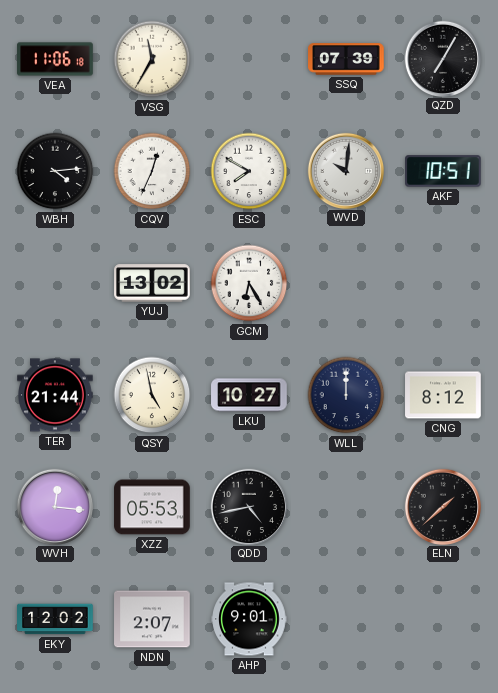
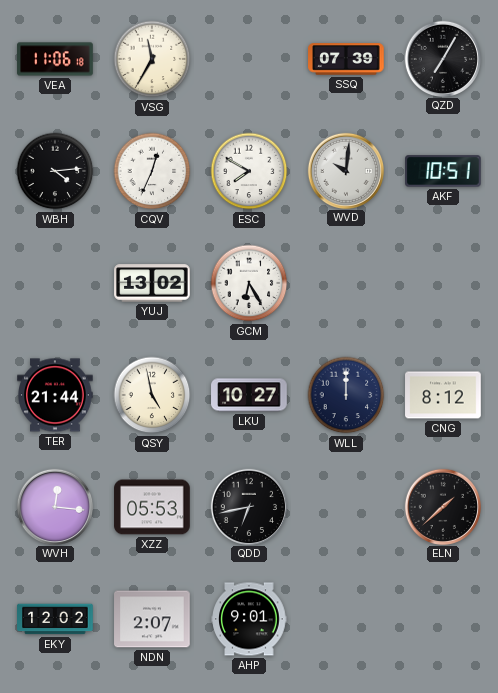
QDD: 4:43 -> 6:43
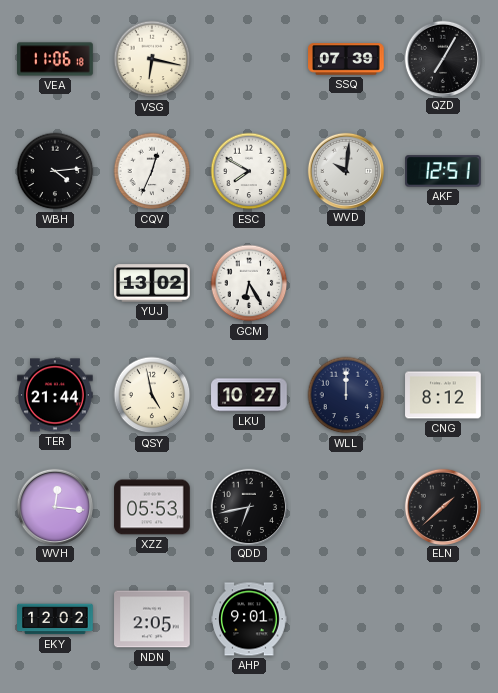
VSG: 11:35 -> 6:17
AKF: 10:51 -> 12:51
NDN: 2:07 -> 2:05
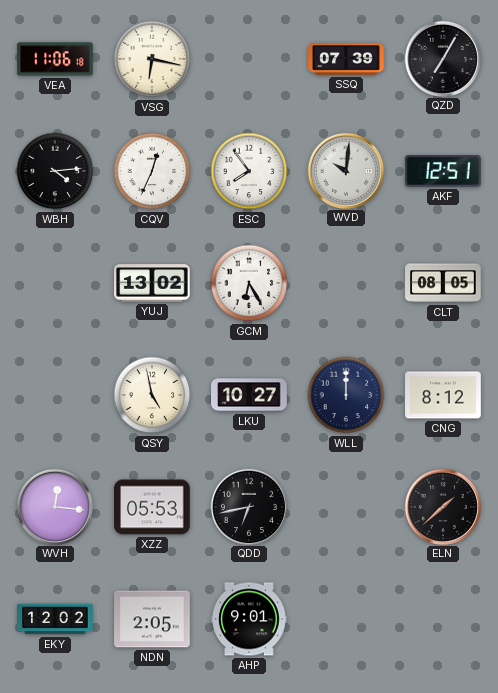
ESC: 7:50 -> 7:54
CLT: none -> 08:05
TER: 21:44 -> none
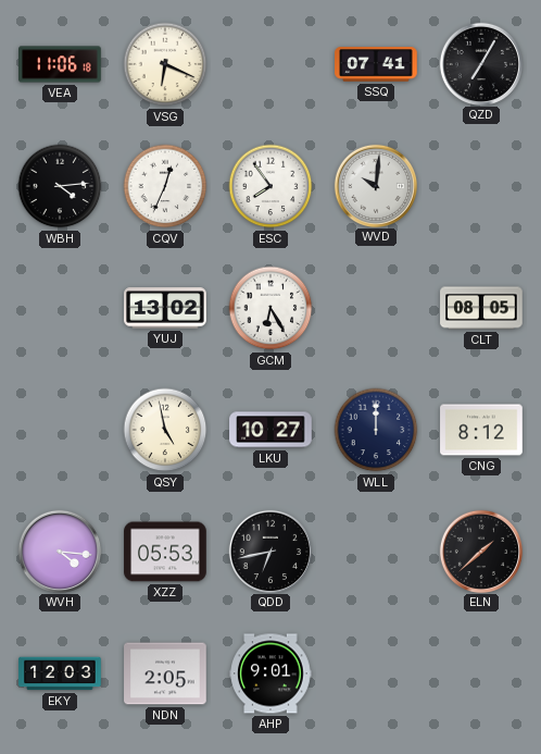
VSG: 6:17 -> 6:19
SSQ: 07:39 -> 07:41
AKF: 12:51 -> none
WVH: 12:16 -> 4:16
EKY: 12:02 -> 12:03
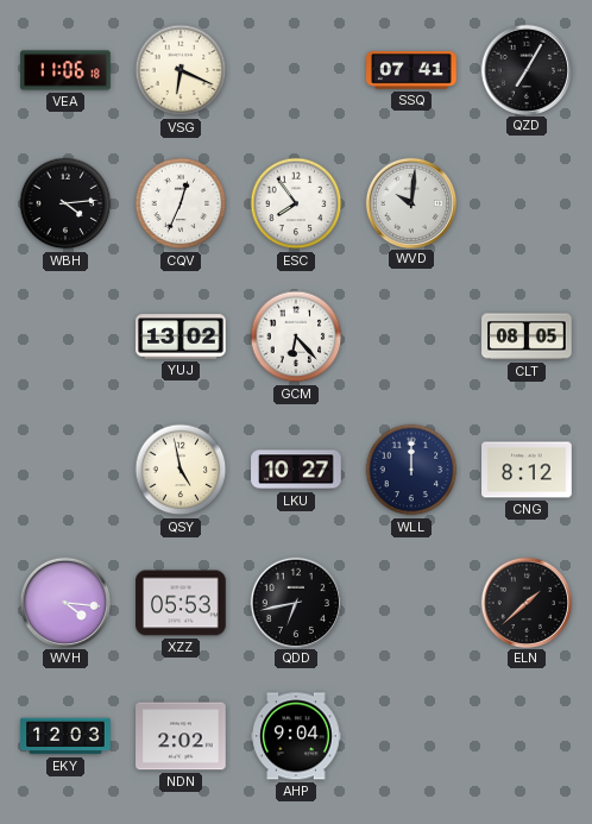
GCM: 6:25 -> 6:23
NDN: 2:05 -> 2:02
AHP: 9:01 -> 9:04
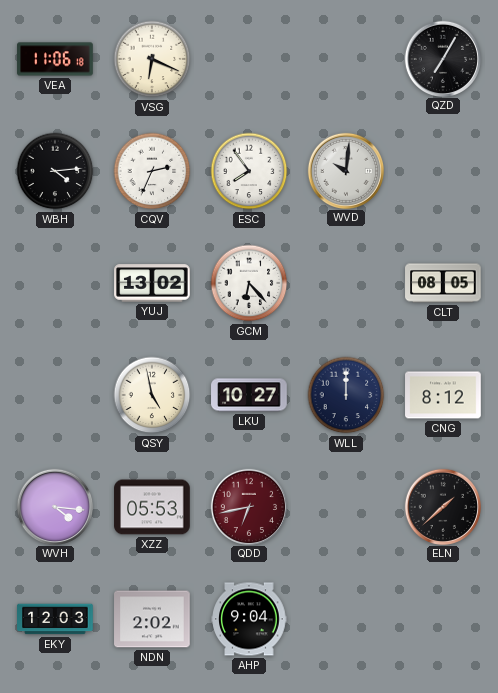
SSQ: 07:41 -> none
CQV: 12:34 -> 2:34
QDD dial: black -> burgundy
